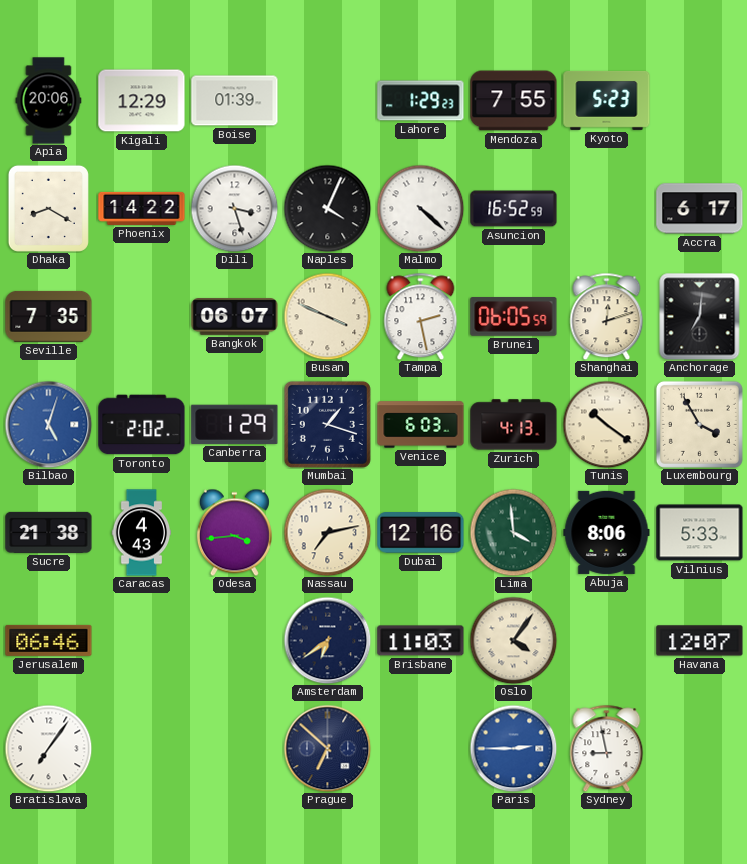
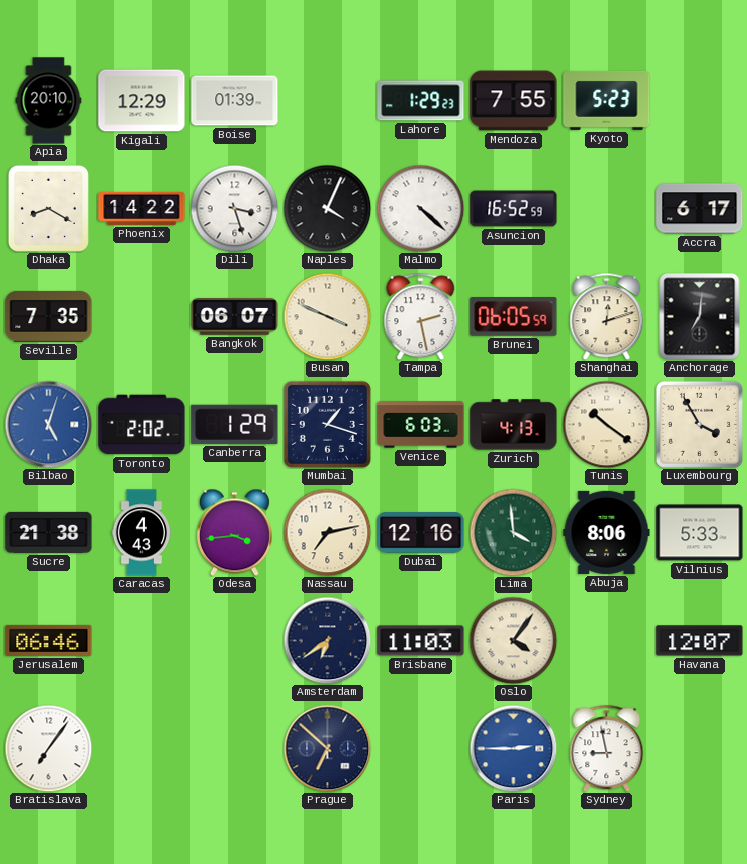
Apia: 20:06 -> 20:10
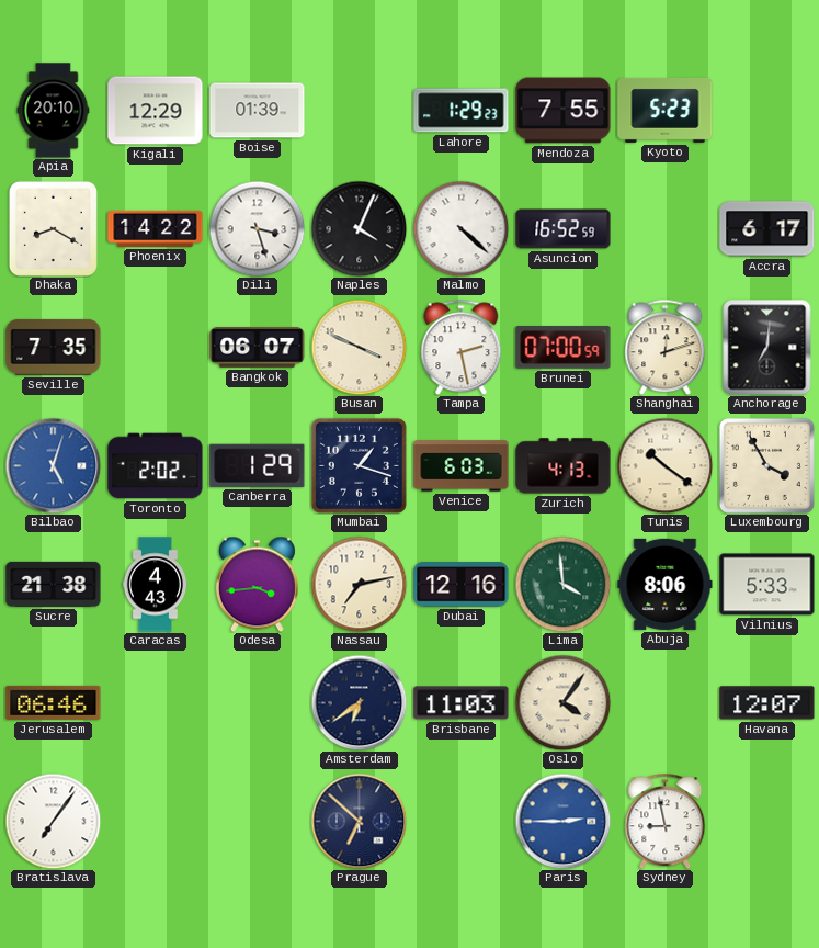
Brunei: 06:05 -> 07:00
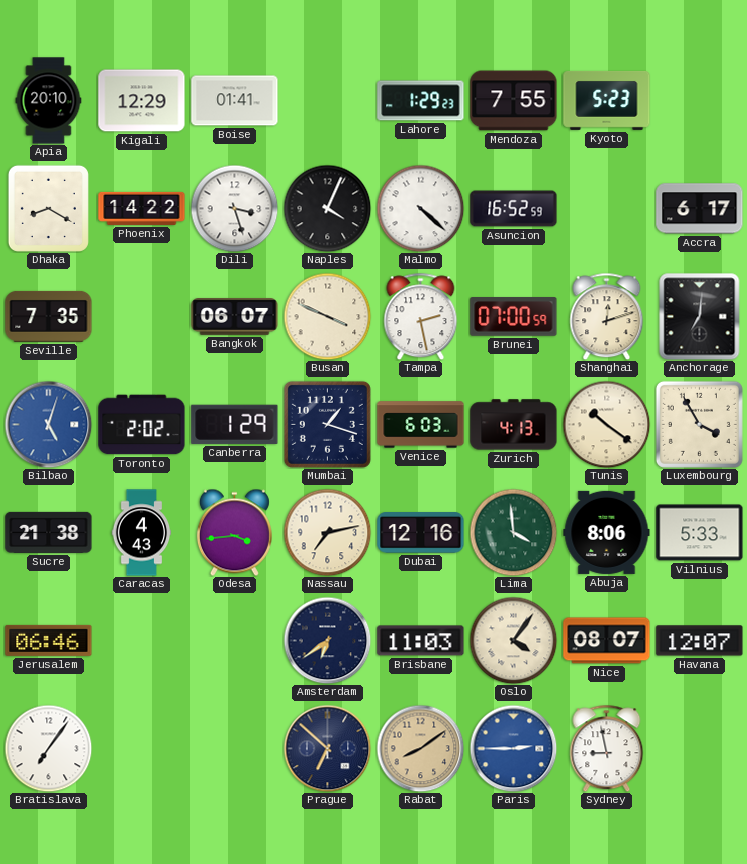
Boise: 01:39 -> 01:41
Nice: none -> 08:07
Rabat: none -> 8:09
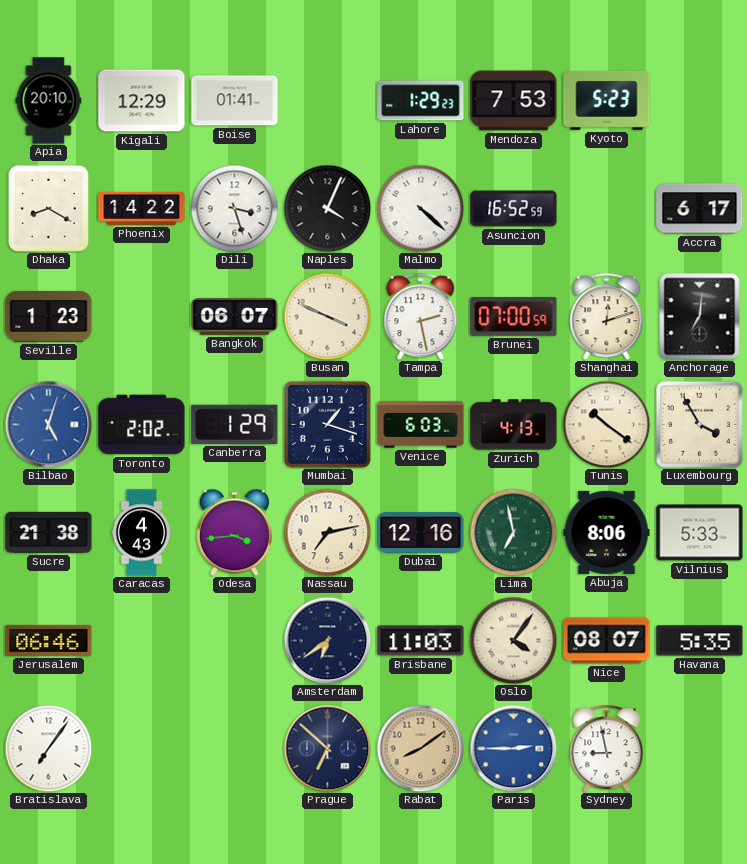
Mendoza: 7:55 -> 7:53
Seville: 7:35 -> 1:23
Lima: 3:59 -> 6:58
Havana: 12:07 -> 5:35
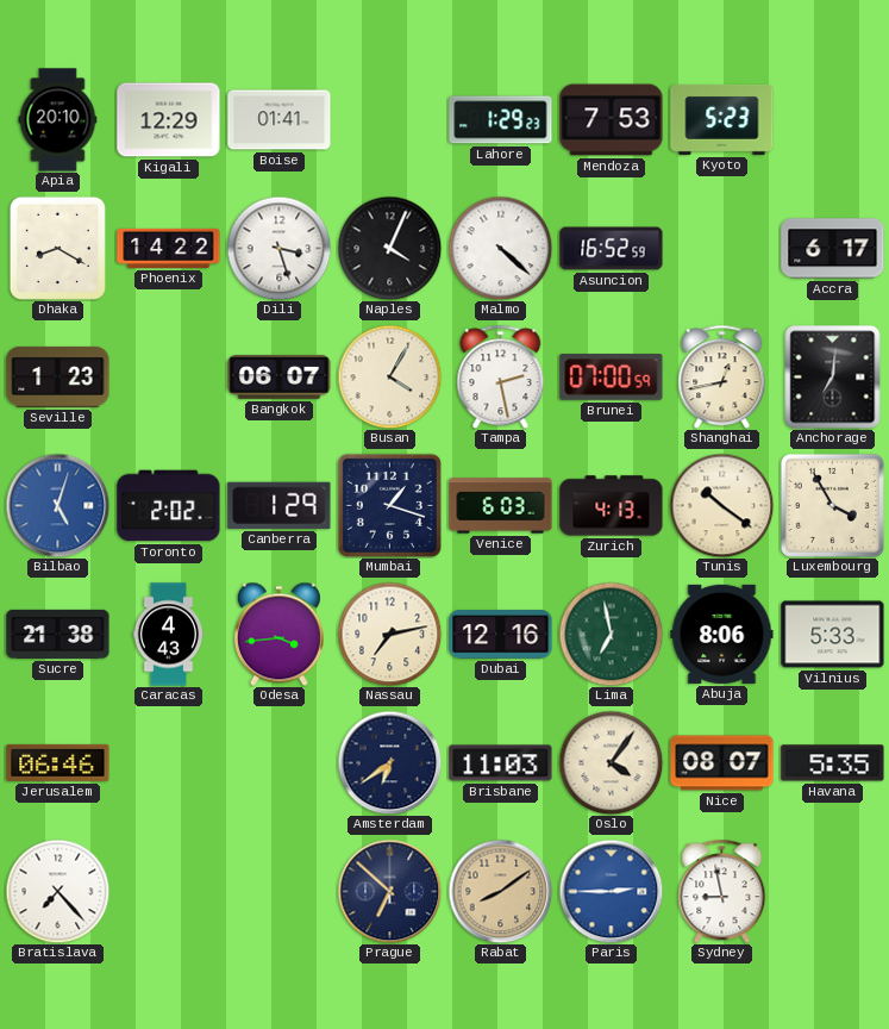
Busan: 3:49 -> 4:05
Shanghai: 12:12 -> 12:43
Bratislava: 7:06 -> 7:23
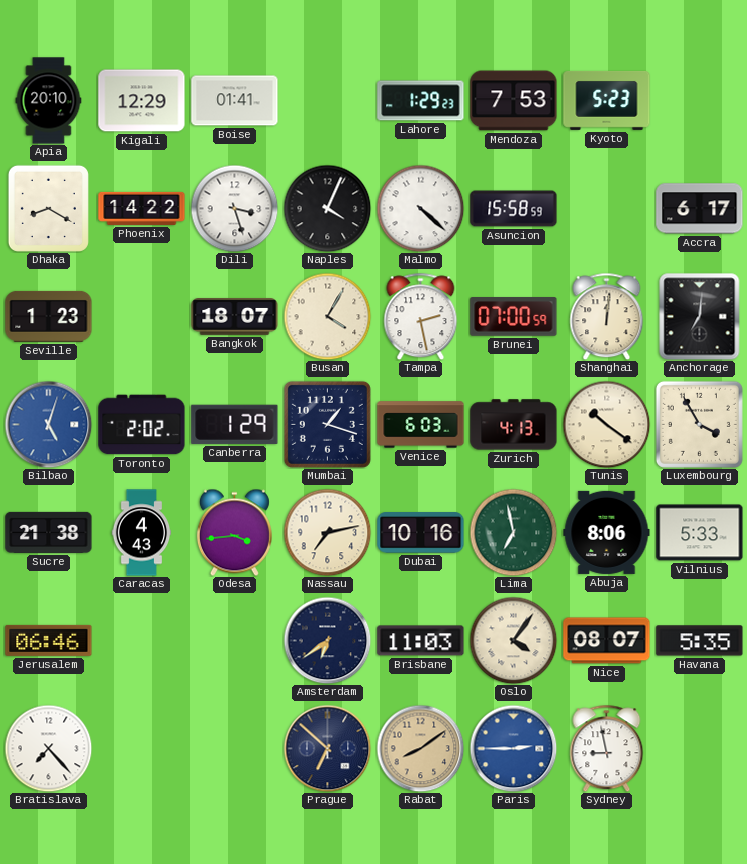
Asuncion: 16:52 -> 15:58
Bangkok: 06:07 -> 18:07
Shanghai: 12:43 -> 12:01
Dubai: 12:16 -> 10:16
